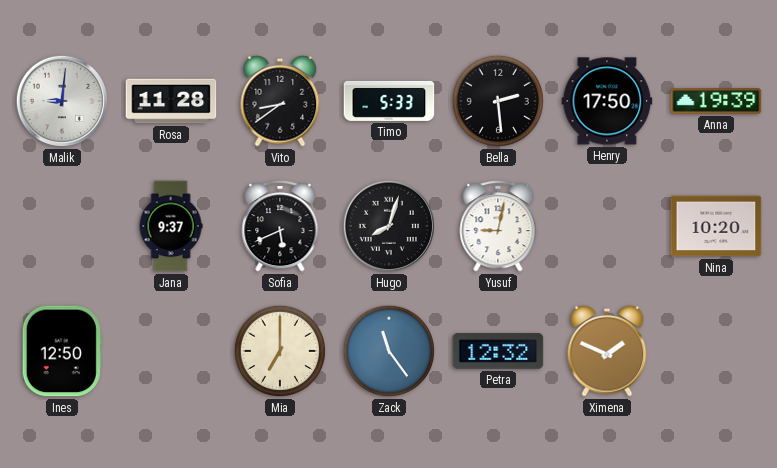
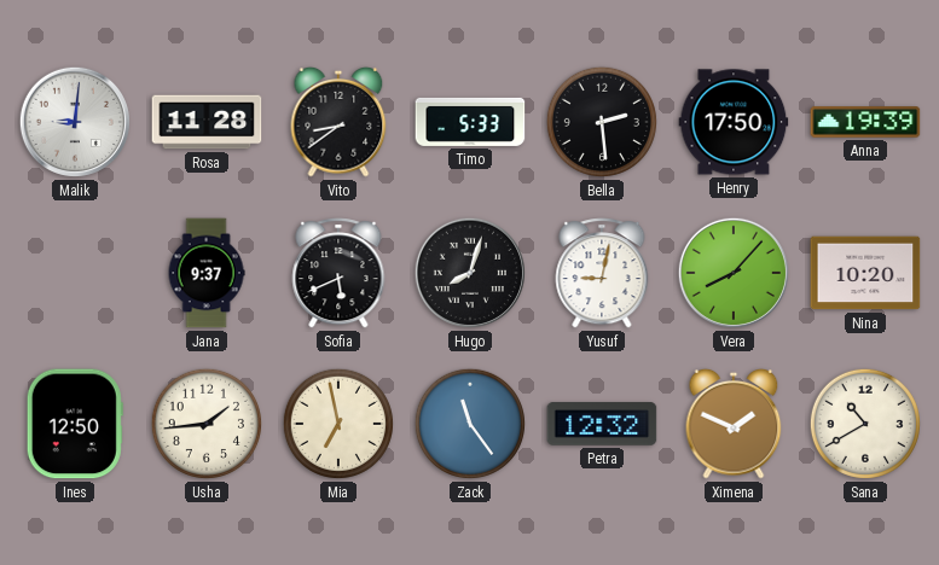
Vera: none -> 8:07
Usha: none -> 1:44
Mia: 7:00 -> 6:58
Sana: none -> 10:40
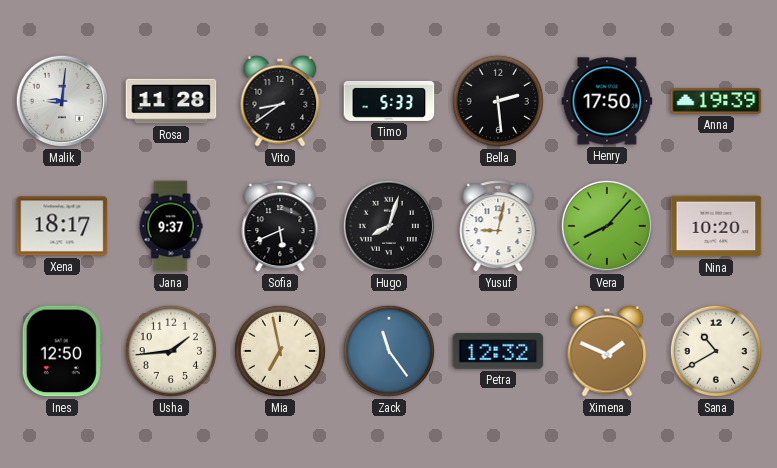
Xena: none -> 18:17
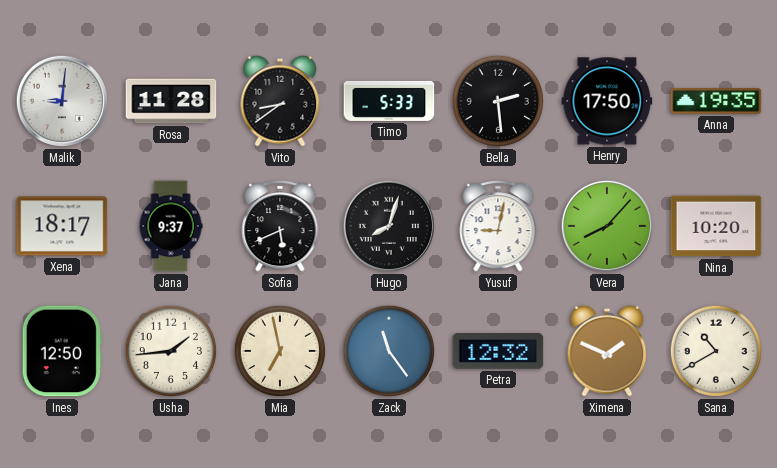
Anna: 19:39 -> 19:35
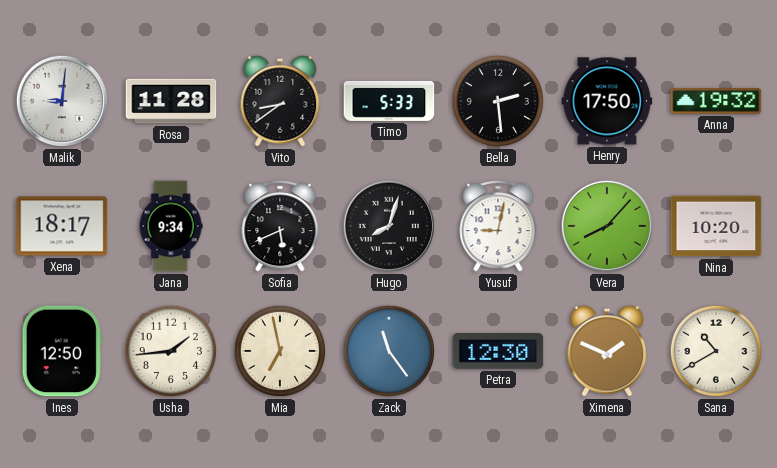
Anna: 19:35 -> 19:32
Jana: 9:37 -> 9:34
Petra: 12:32 -> 12:30
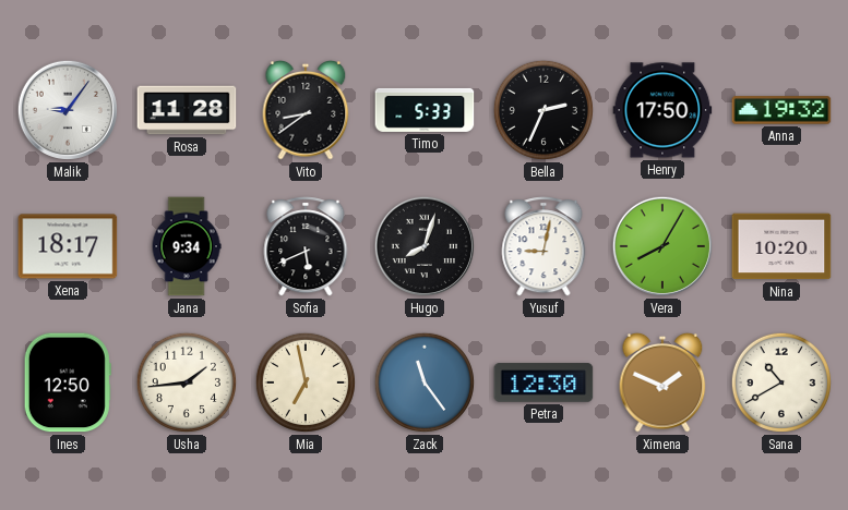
Malik: 9:01 -> 9:06
Bella: 2:29 -> 2:34
Vera: 8:07 -> 8:05
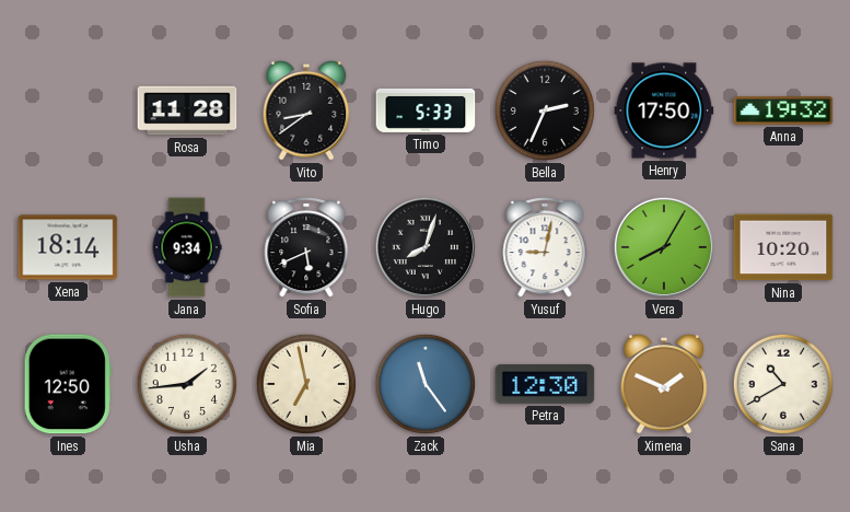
Malik: 9:06 -> none
Xena: 18:17 -> 18:14
